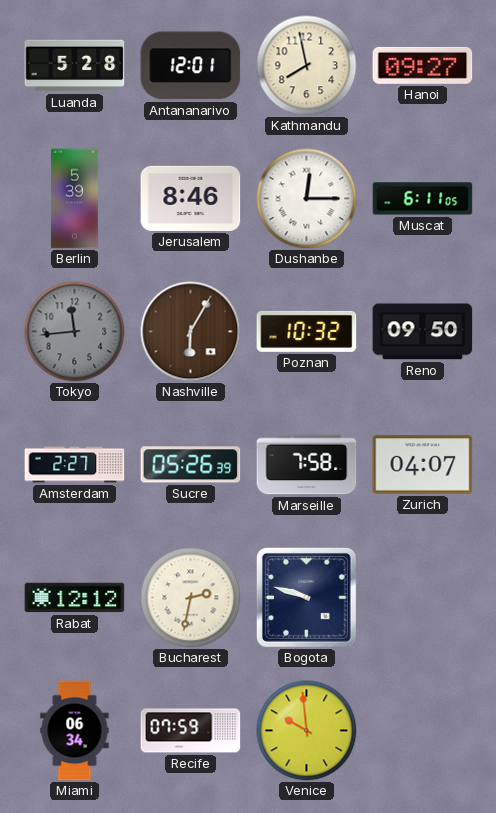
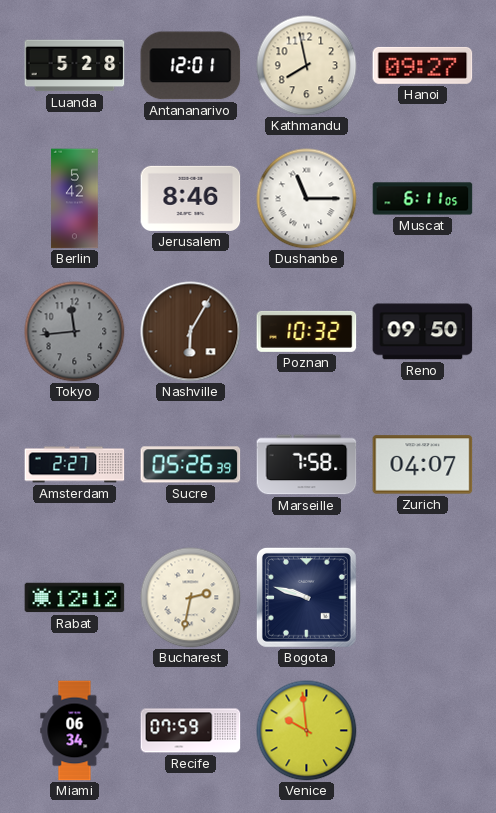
Berlin: 5:39 -> 5:42
Dushanbe: 12:15 -> 11:15
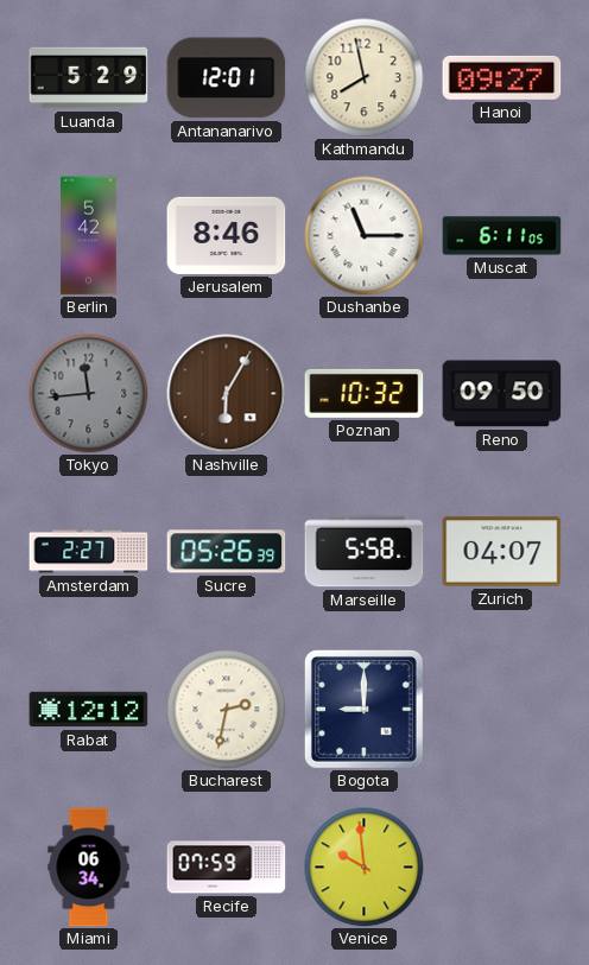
Luanda: 5:28 -> 5:29
Marseille: 7:58 -> 5:58
Bogota: 9:48 -> 9:00
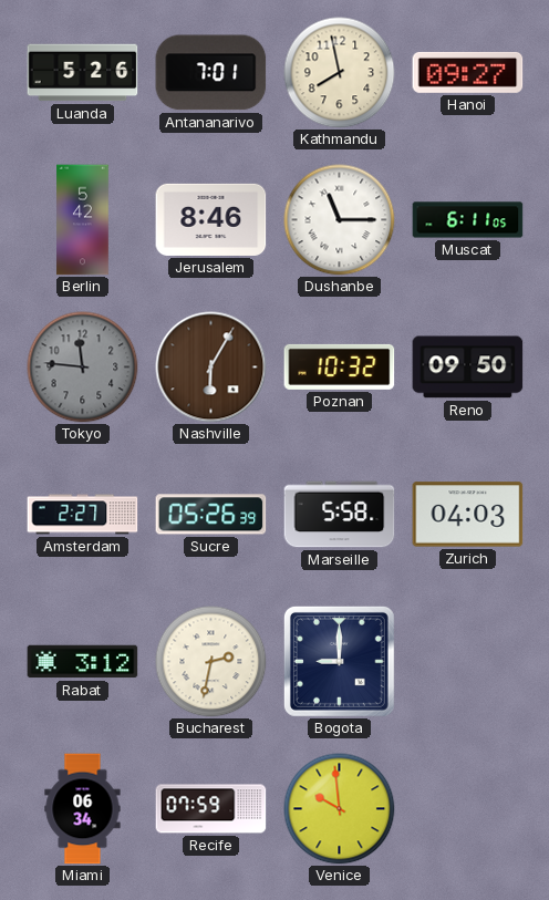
Luanda: 5:29 -> 5:26
Antananarivo: 12:01 -> 7:01
Tokyo: 11:44 -> 11:46
Zurich: 04:07 -> 04:03
Rabat: 12:12 -> 3:12
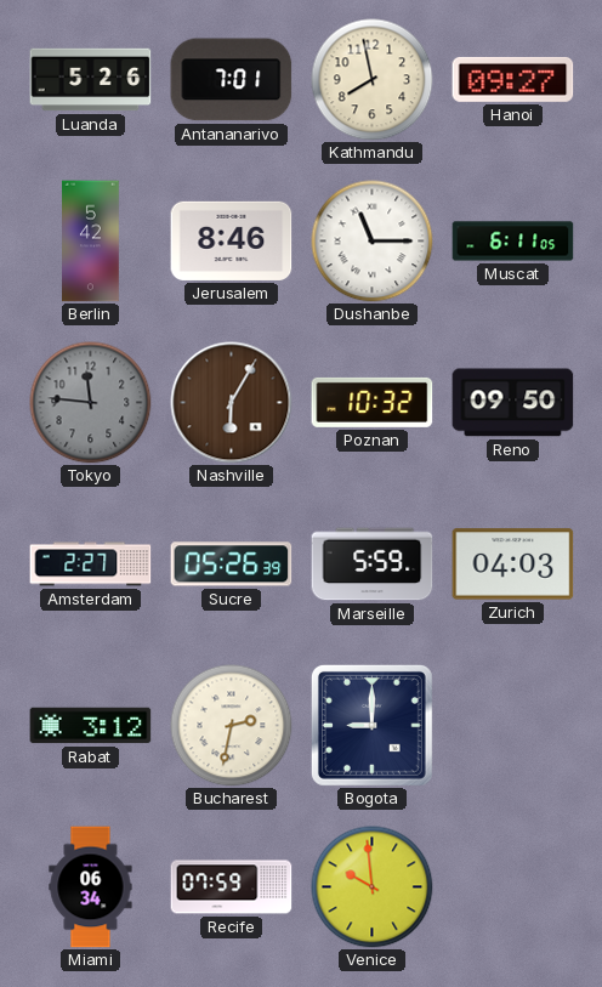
Marseille: 5:58 -> 5:59
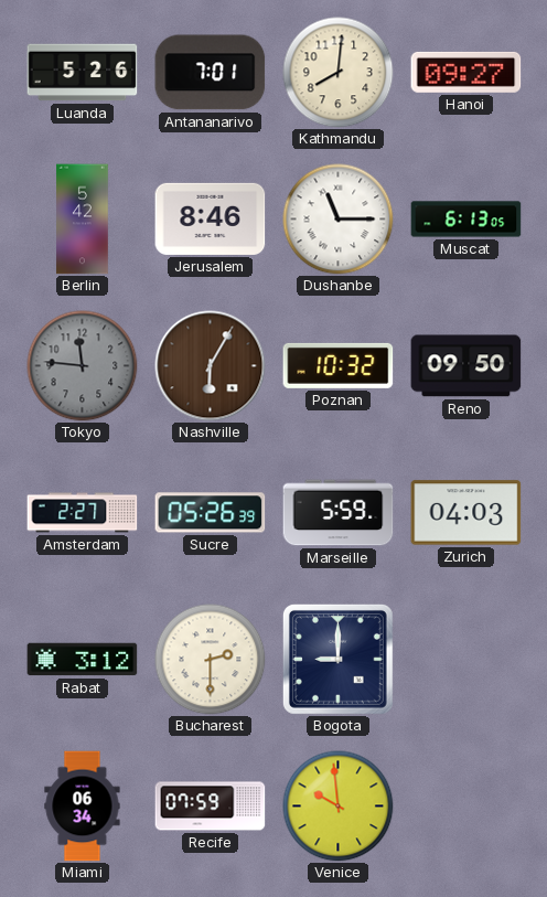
Kathmandu: 7:58 -> 8:01
Muscat: 6:11 -> 6:13
Bucharest: 2:32 -> 2:30
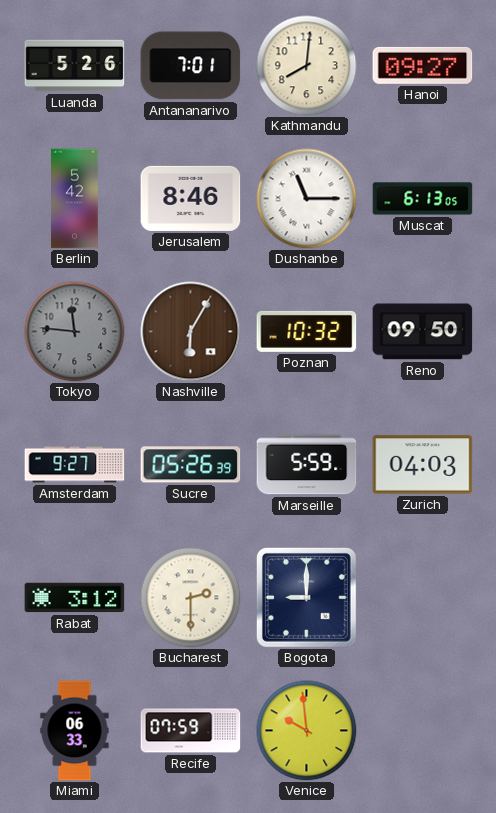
Amsterdam: 2:27 -> 9:27
Miami: 06:34 -> 06:33
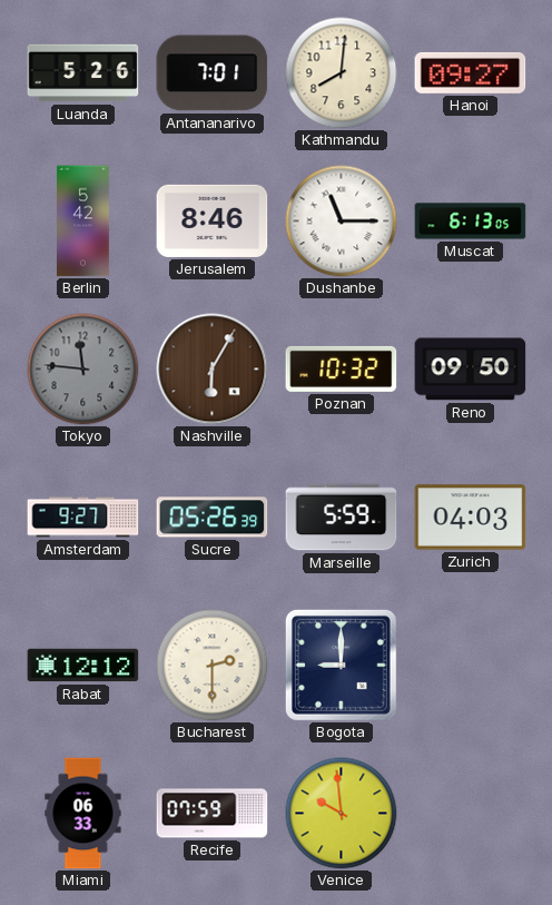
Rabat: 3:12 -> 12:12
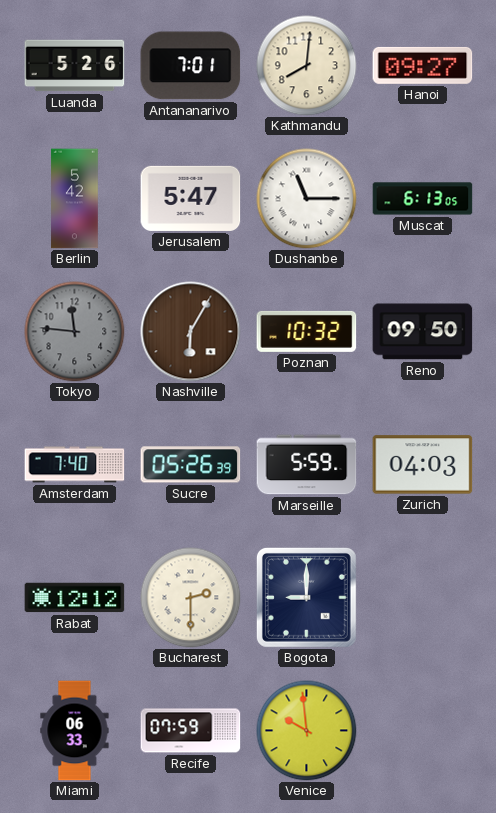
Jerusalem: 8:46 -> 5:47
Amsterdam: 9:27 -> 7:40
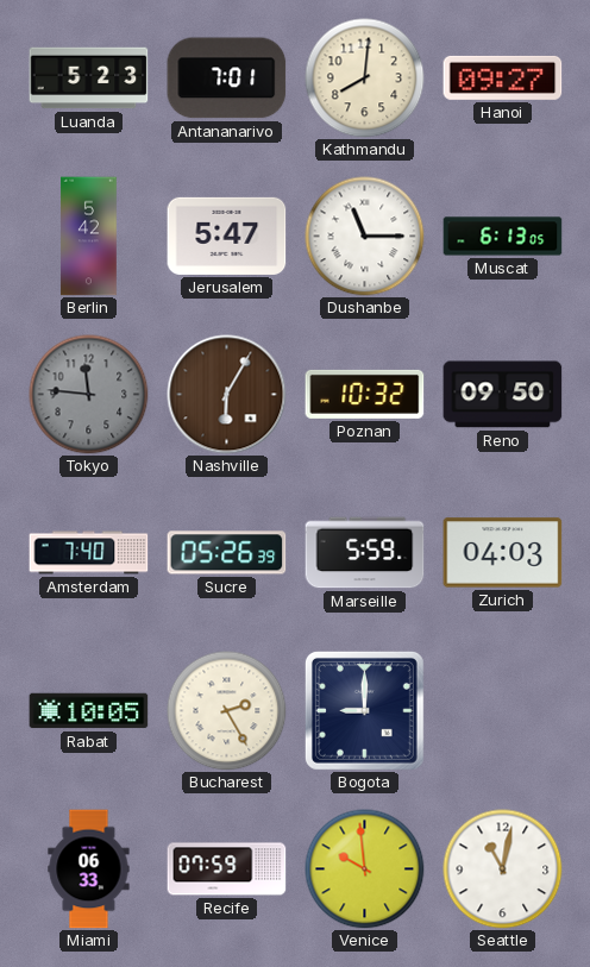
Luanda: 5:26 -> 5:23
Rabat: 12:12 -> 10:05
Bucharest: 2:30 -> 2:25
Seattle: none -> 11:02
